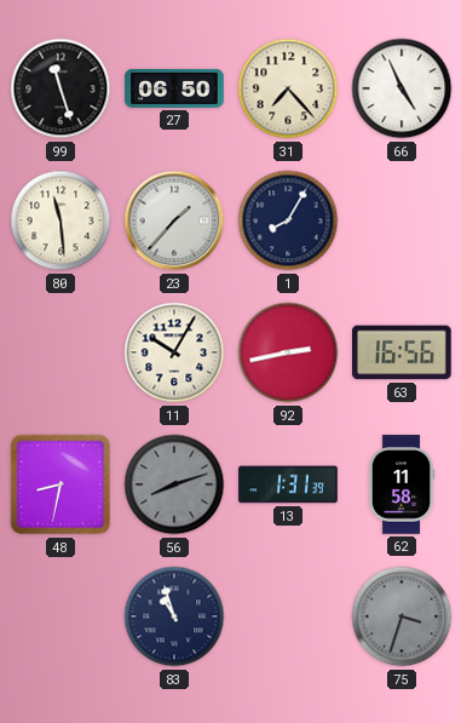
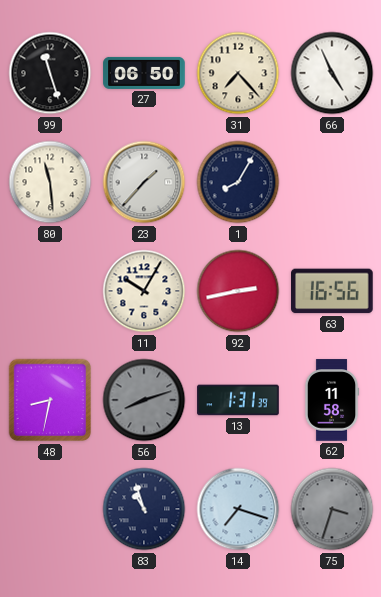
14: none -> 7:18
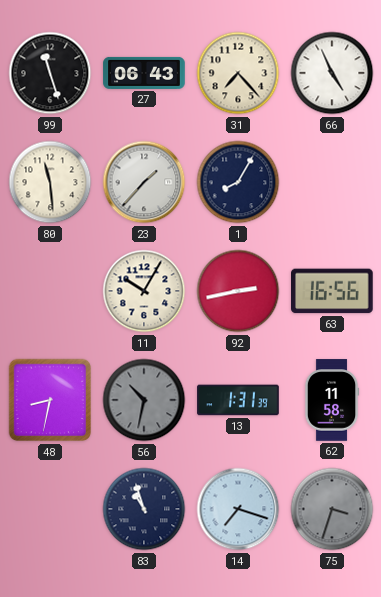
27: 06:50 -> 06:43
56: 8:12 -> 10:32
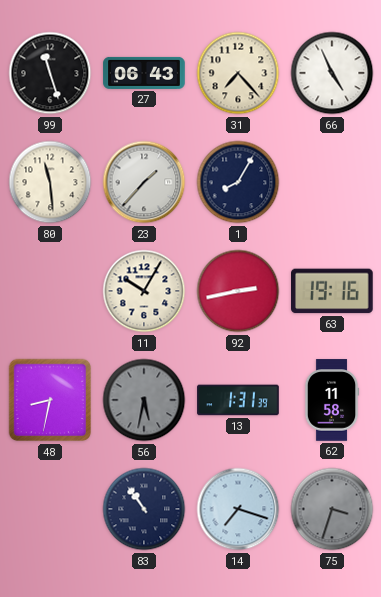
63: 16:56 -> 19:16
56: 10:32 -> 5:32
83: 10:57 -> 10:54
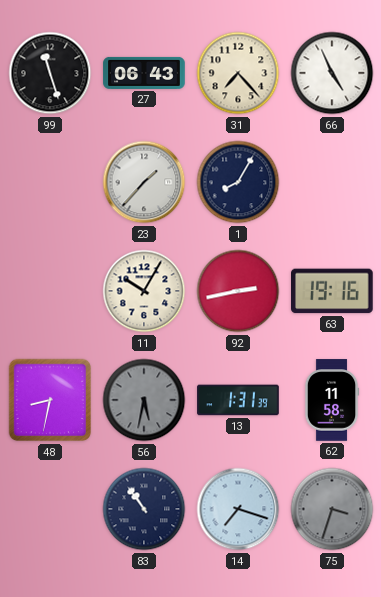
80: 11:29 -> none
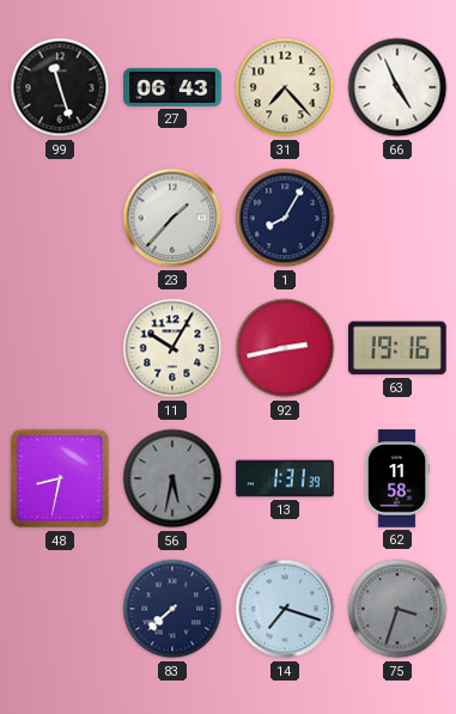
83: 10:54 -> 7:38
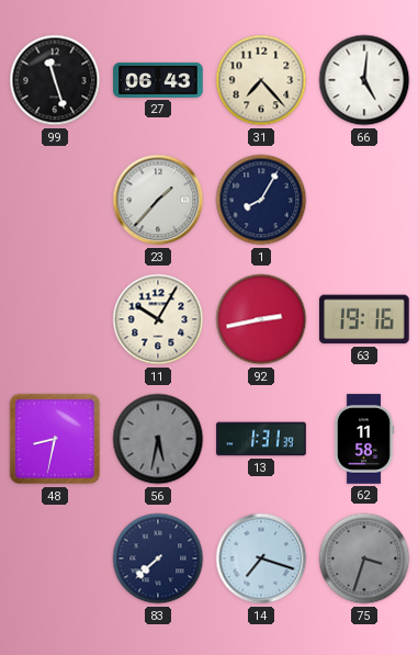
66: 4:56 -> 5:01
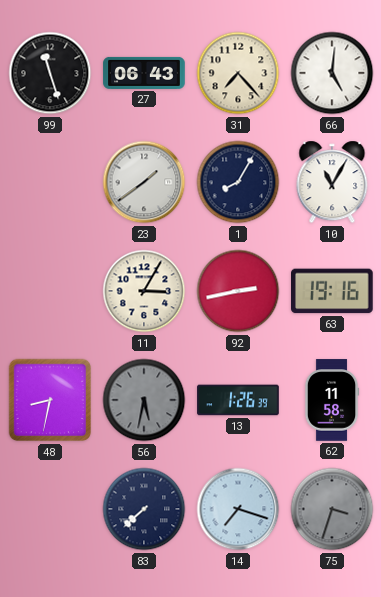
23: 1:37 -> 1:39
10: none -> 11:05
11: 10:05 -> 3:05
13: 1:31 -> 1:26
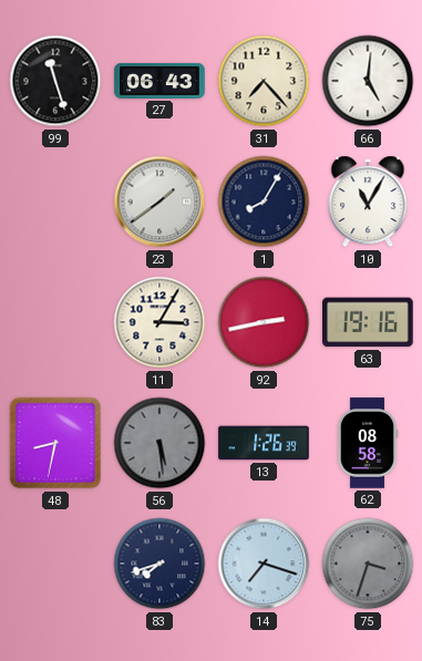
56: 5:32 -> 5:29
62: 11:58 -> 08:58
83: 7:38 -> 7:42
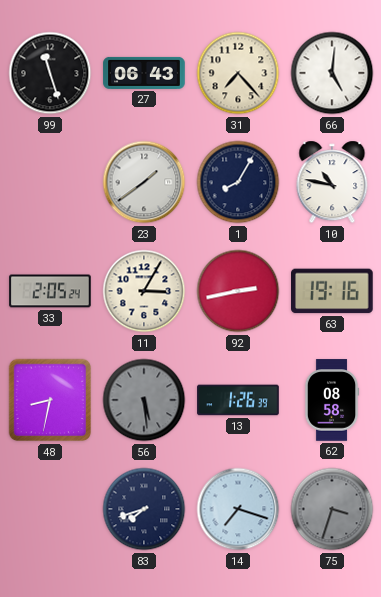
10: 11:05 -> 10:47
33: none -> 2:05
